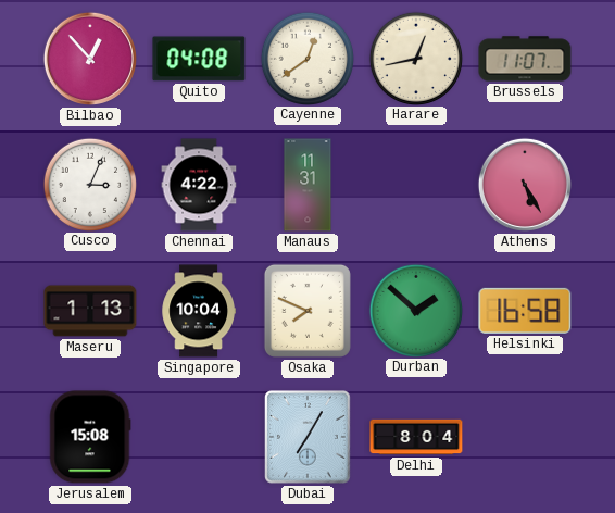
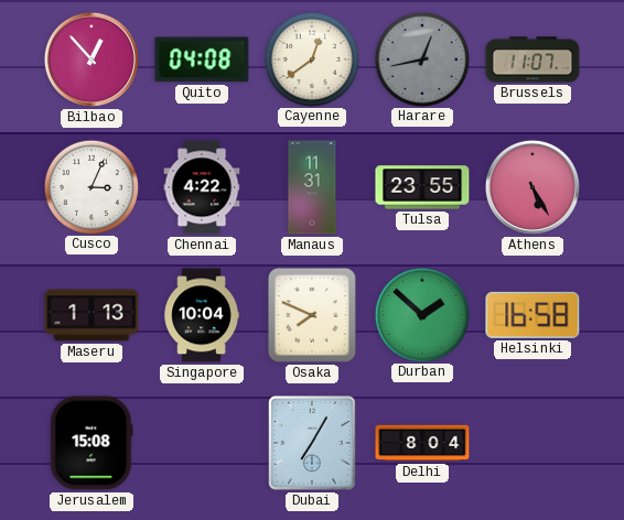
Harare dial: cream -> grey
Tulsa: none -> 23:55
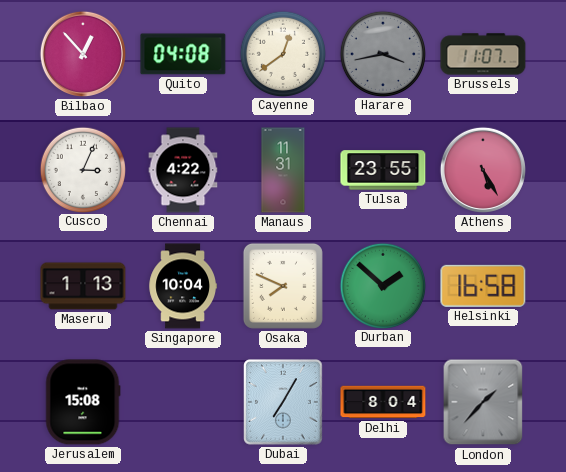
Harare: 12:43 -> 3:43
London: none -> 1:37
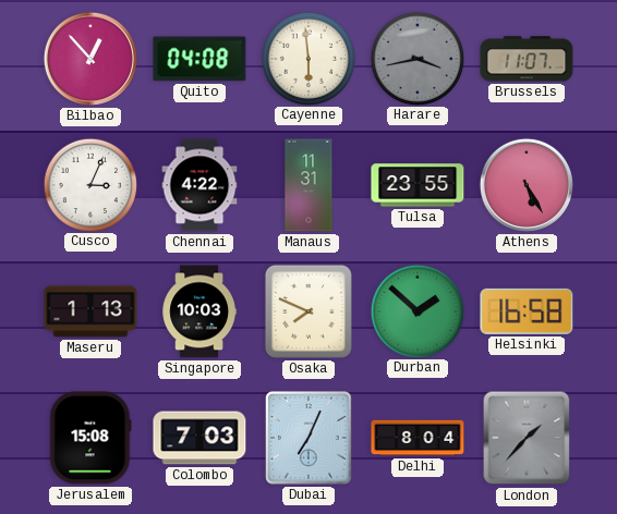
Cayenne: 12:39 -> 5:59
Singapore: 10:04 -> 10:03
Colombo: none -> 7:03
Dubai: 7:05 -> 7:04
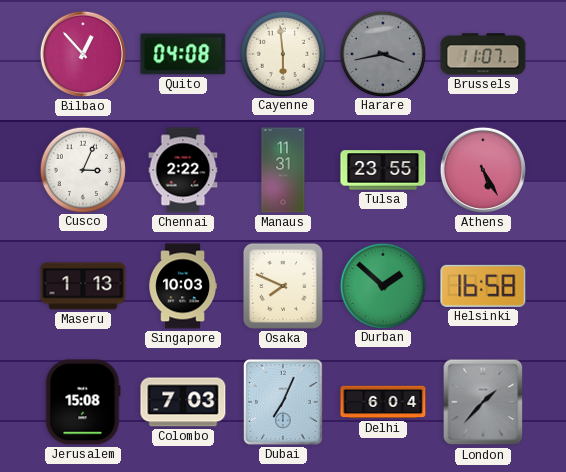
Chennai: 4:22 -> 2:22
Delhi: 8:04 -> 6:04
